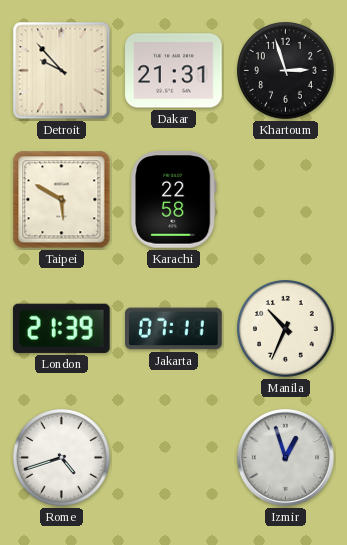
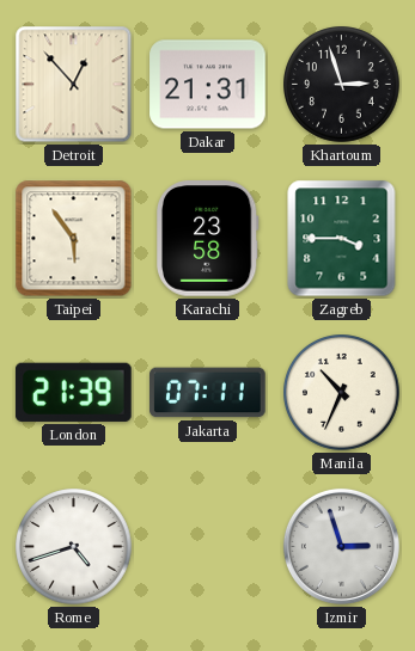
Detroit: 9:53 -> 12:53
Taipei: 5:50 -> 5:54
Karachi: 22:58 -> 23:58
Zagreb: none -> 3:45
Izmir: 12:57 -> 2:57
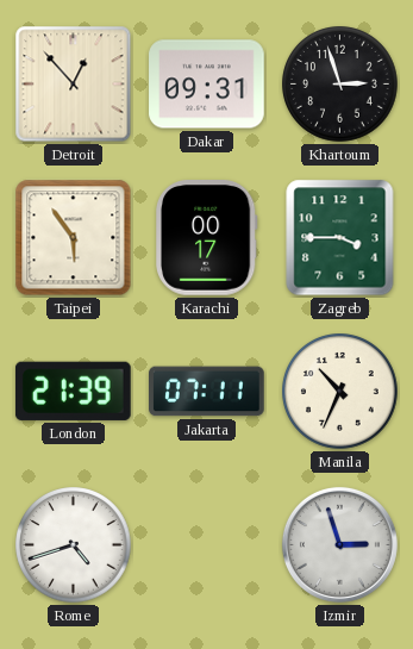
Dakar: 21:31 -> 09:31
Karachi: 23:58 -> 00:17
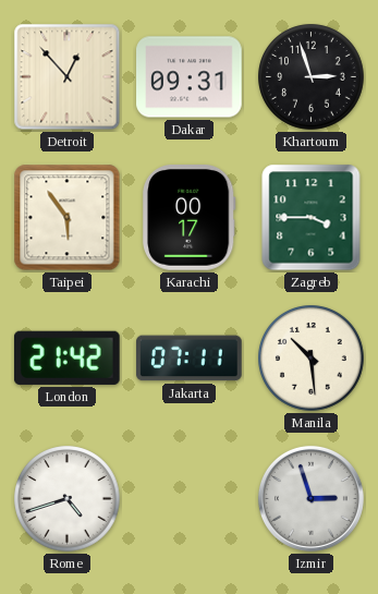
London: 21:39 -> 21:42
Manila: 10:34 -> 10:29
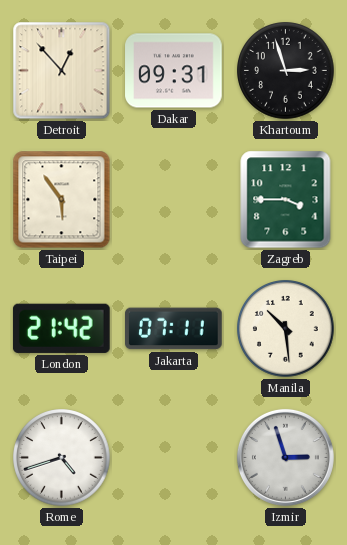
Karachi: 00:17 -> none
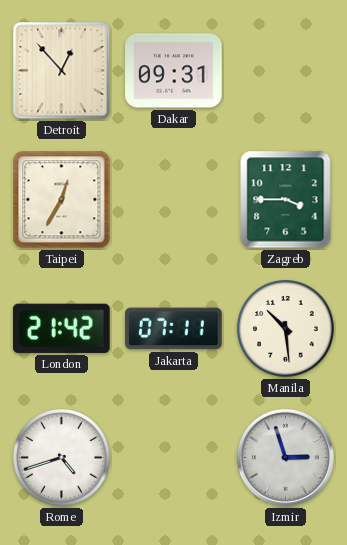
Khartoum: 2:57 -> none
Taipei: 5:54 -> 12:35
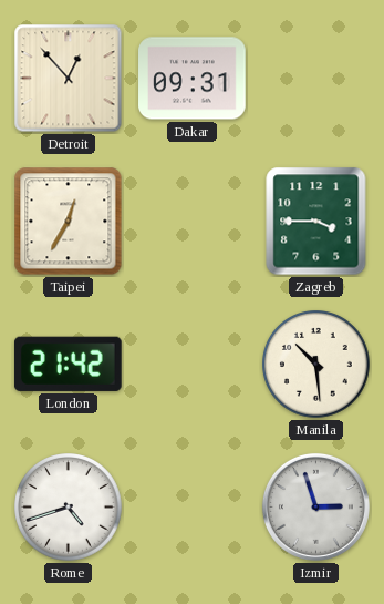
Jakarta: 07:11 -> none
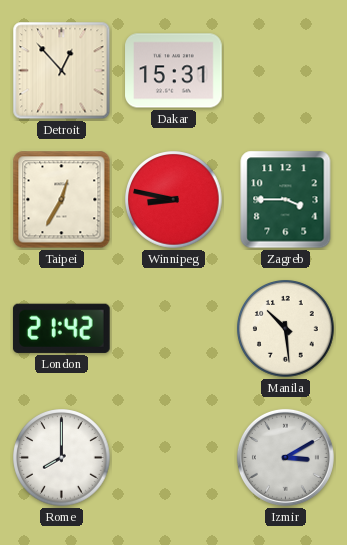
Dakar: 09:31 -> 15:31
Winnipeg: none -> 8:47
Rome: 4:42 -> 8:00
Izmir: 2:57 -> 3:10
